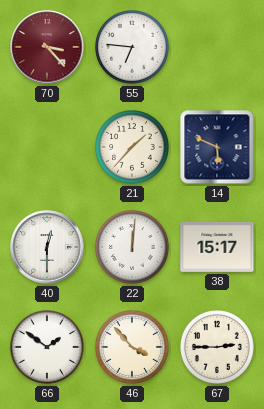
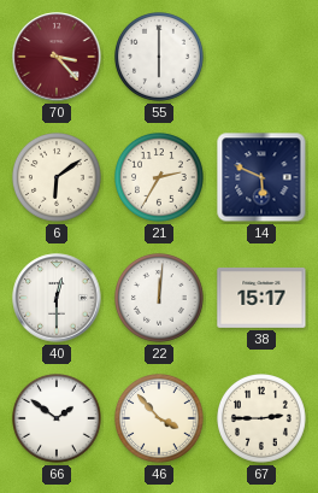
55: 6:46 -> 6:00
6: none -> 6:09
21: 1:37 -> 2:35
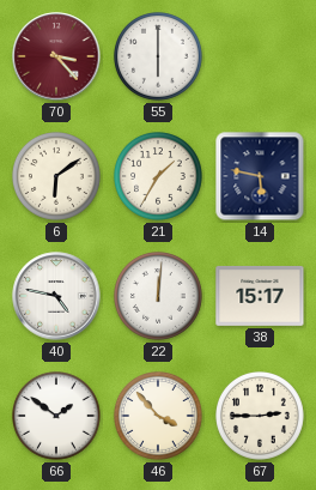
21: 2:35 -> 1:35
14: 5:49 -> 5:47
40: 12:30 -> 4:47
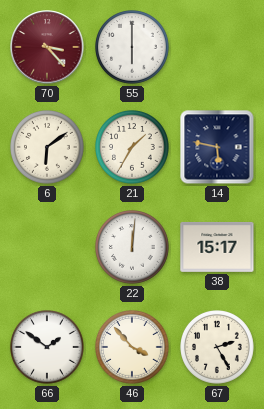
40: 4:47 -> none
67: 2:45 -> 2:25
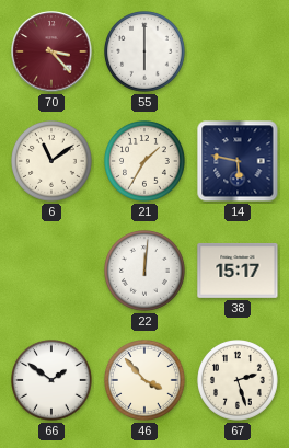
6: 6:09 -> 11:09
67: 2:25 -> 2:27
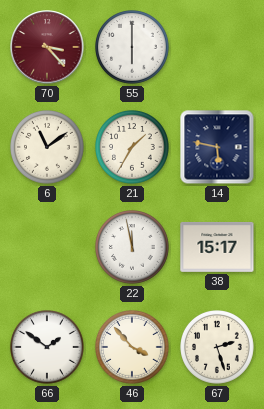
22: 12:01 -> 11:58
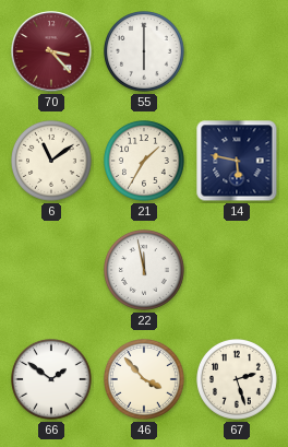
38: 15:17 -> none
